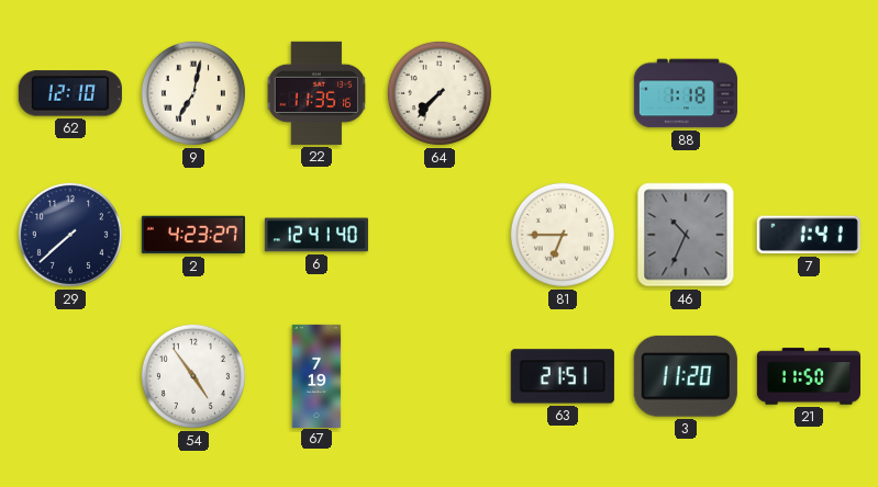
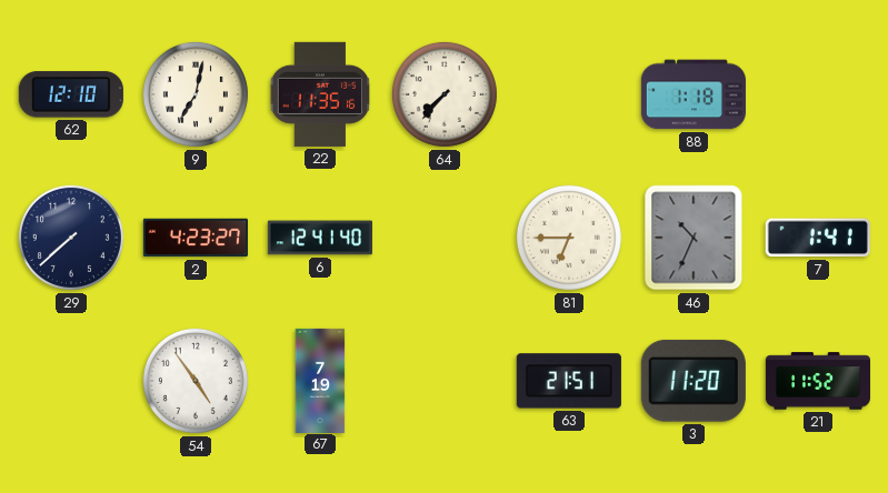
21: 11:50 -> 11:52
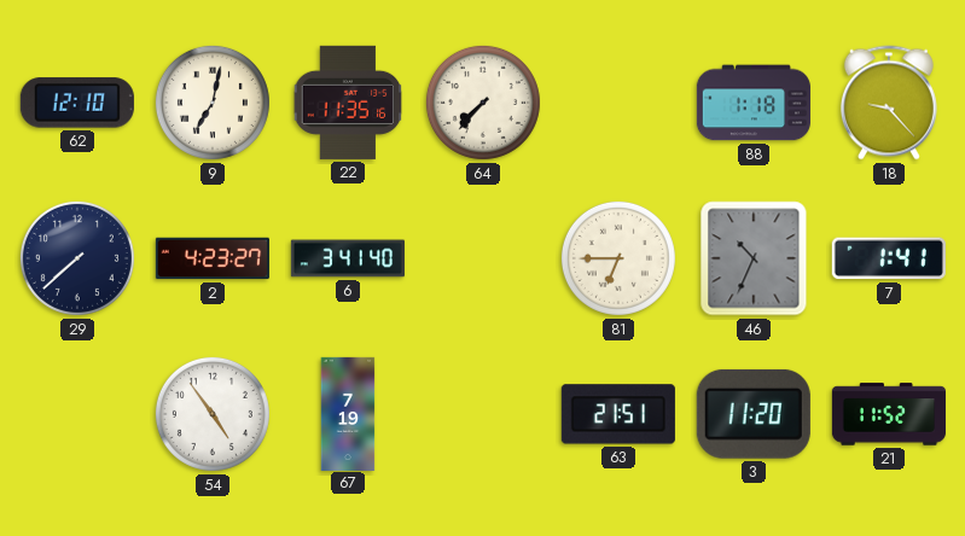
18: none -> 9:23
6: 12:41 -> 3:41
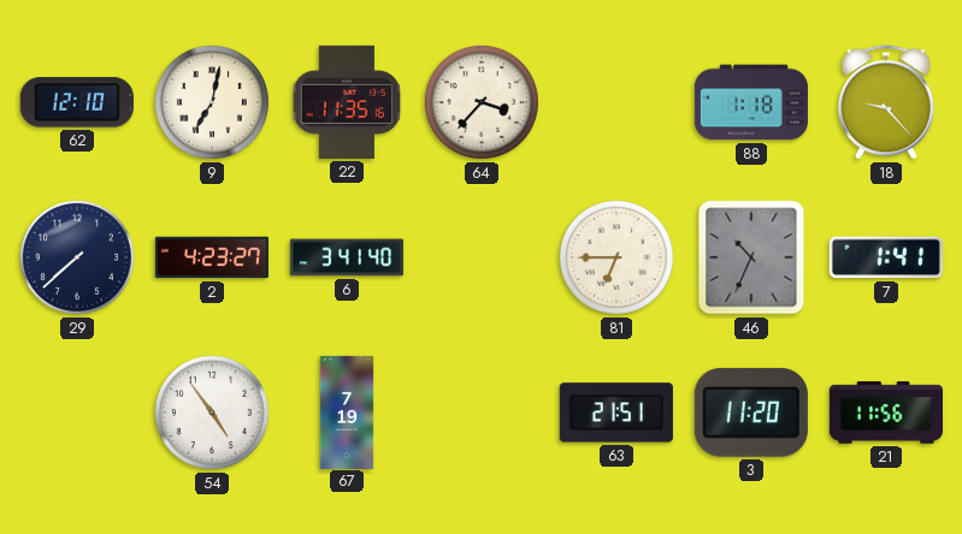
64: 7:37 -> 3:37
21: 11:52 -> 11:56
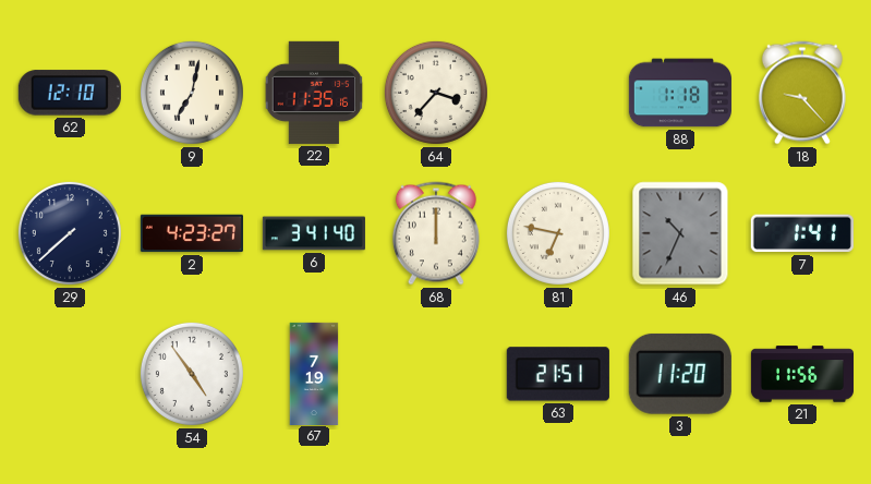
68: none -> 12:00
81: 6:45 -> 6:47
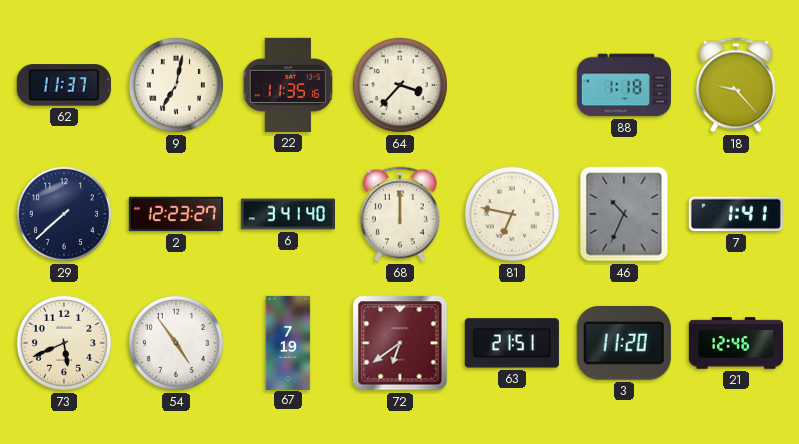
62: 12:10 -> 11:37
2: 4:23 -> 12:23
73: none -> 5:41
72: none -> 6:39
21: 11:56 -> 12:46
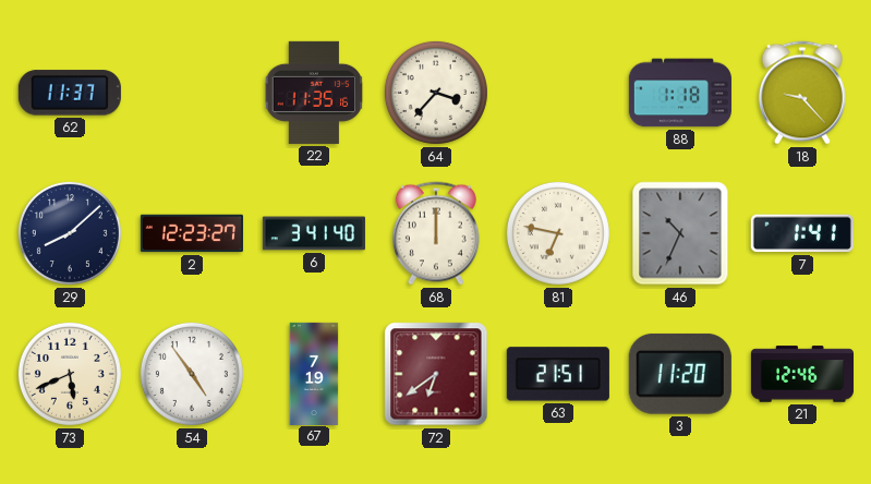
9: 7:02 -> none
29: 7:38 -> 8:08
